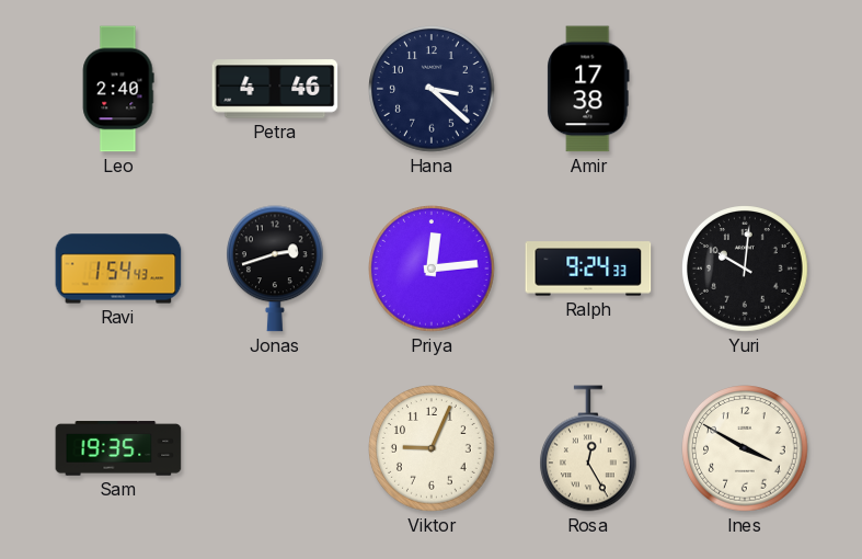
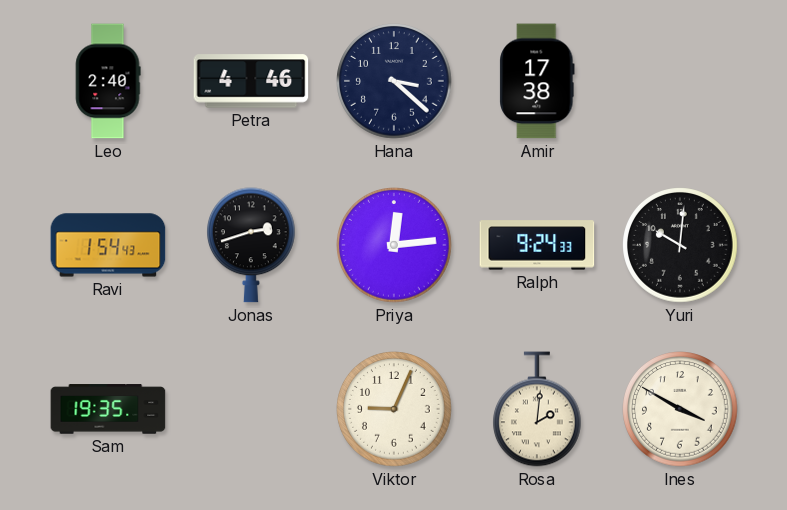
Rosa: 12:25 -> 2:01
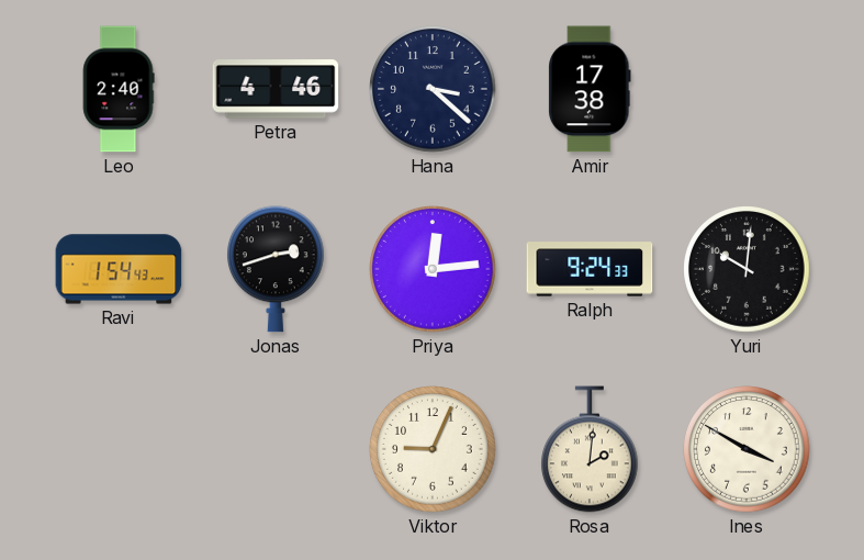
Sam: 19:35 -> none
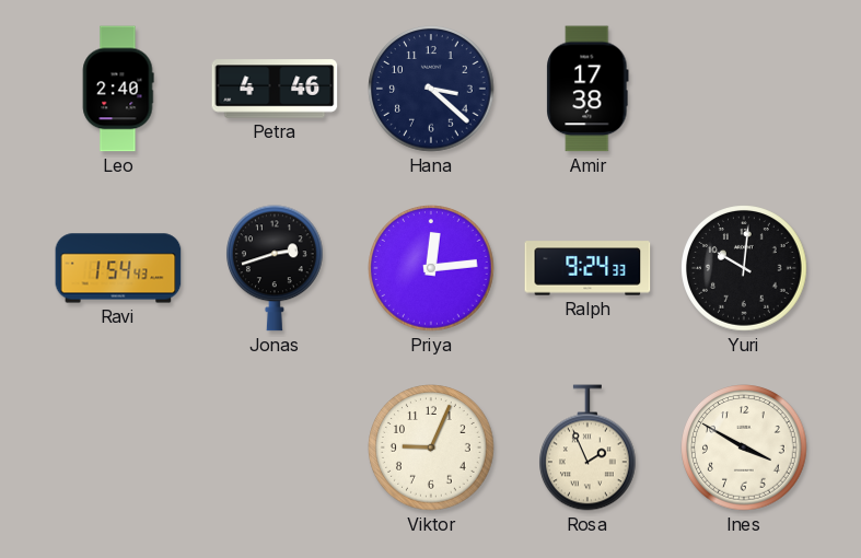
Rosa: 2:01 -> 1:56
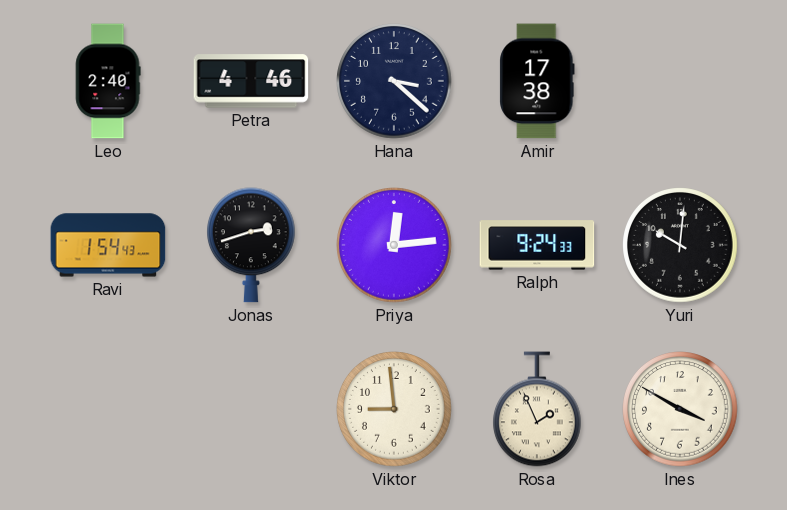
Viktor: 9:04 -> 8:59
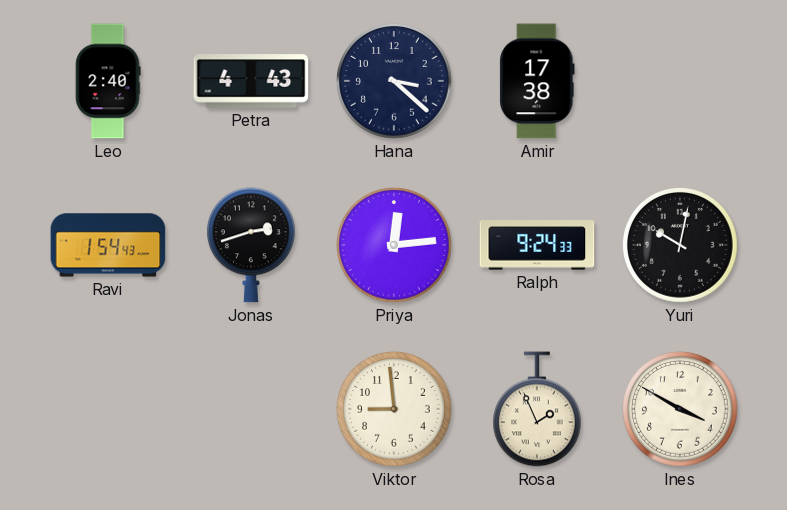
Petra: 4:46 -> 4:43
Yuri: 10:01 -> 10:02
